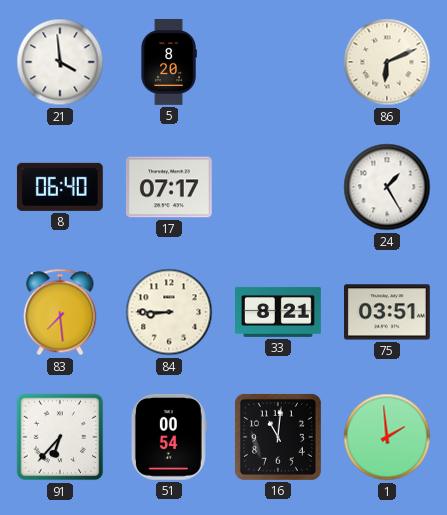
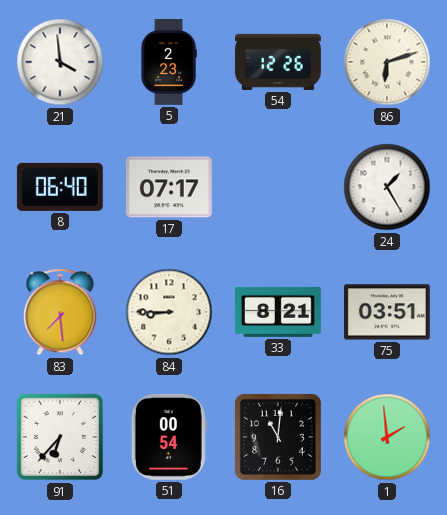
5: 8:20 -> 2:23
54: none -> 12:26
86: 6:11 -> 6:12
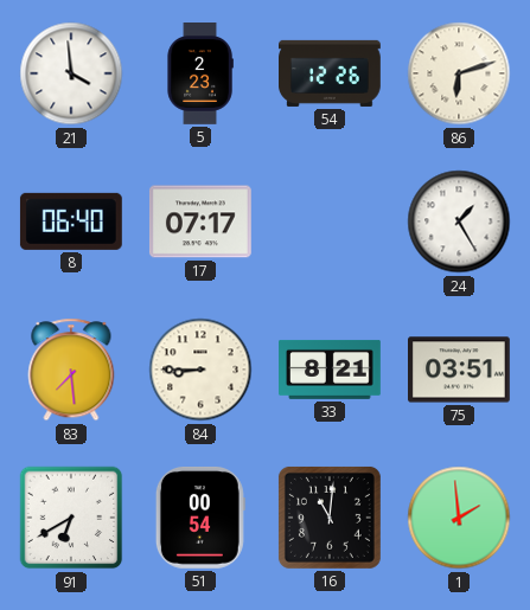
91: 6:37 -> 6:40
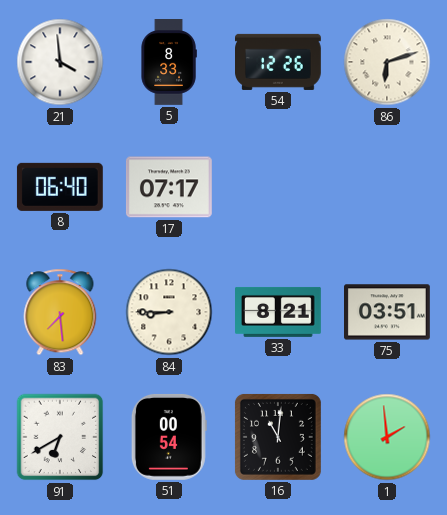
5: 2:23 -> 8:33
24: 1:25 -> none
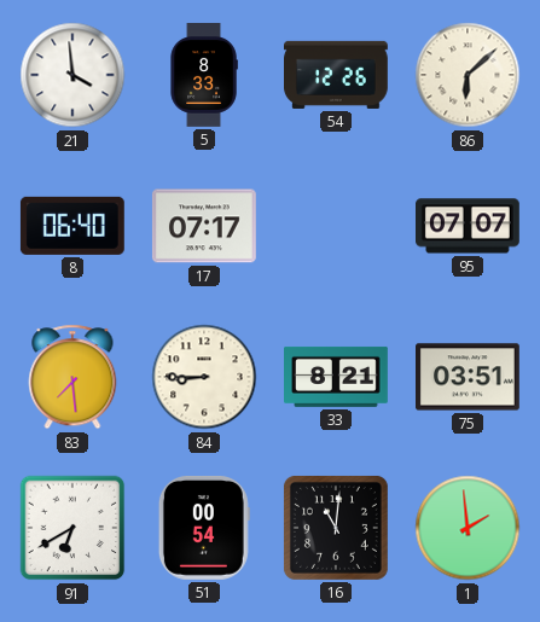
86: 6:12 -> 6:08
95: none -> 07:07
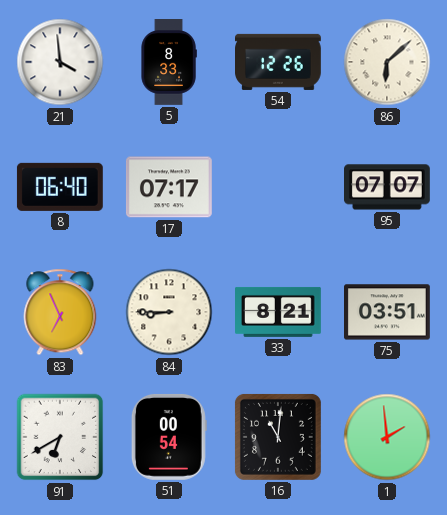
83: 7:29 -> 6:56
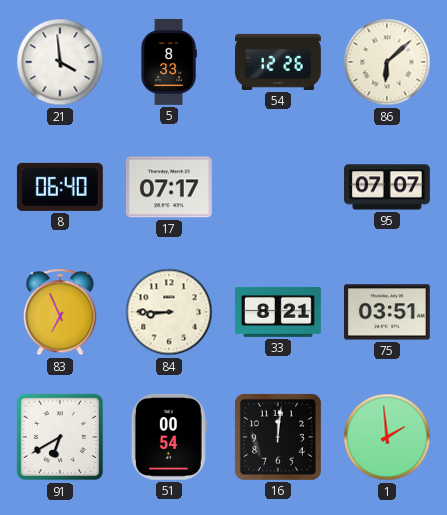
16: 11:01 -> 12:01
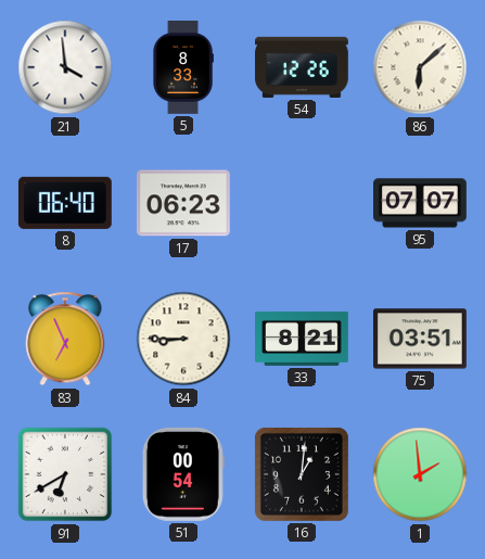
17: 07:17 -> 06:23
16: 12:01 -> 1:01
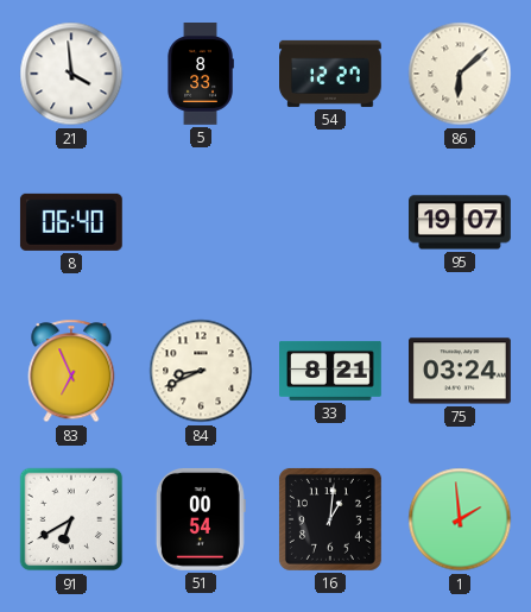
54: 12:26 -> 12:27
17: 06:23 -> none
95: 07:07 -> 19:07
84: 8:45 -> 8:41
75: 03:51 -> 03:24
